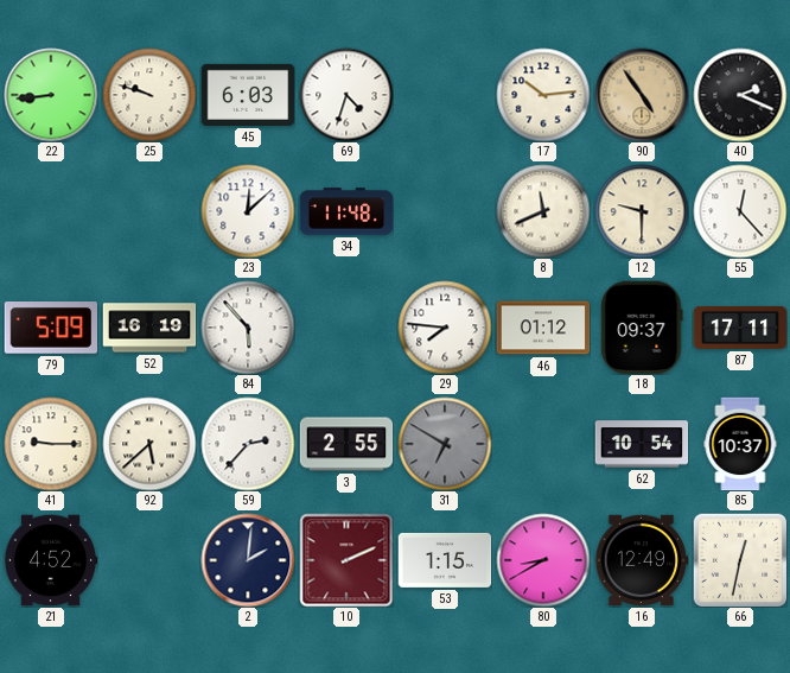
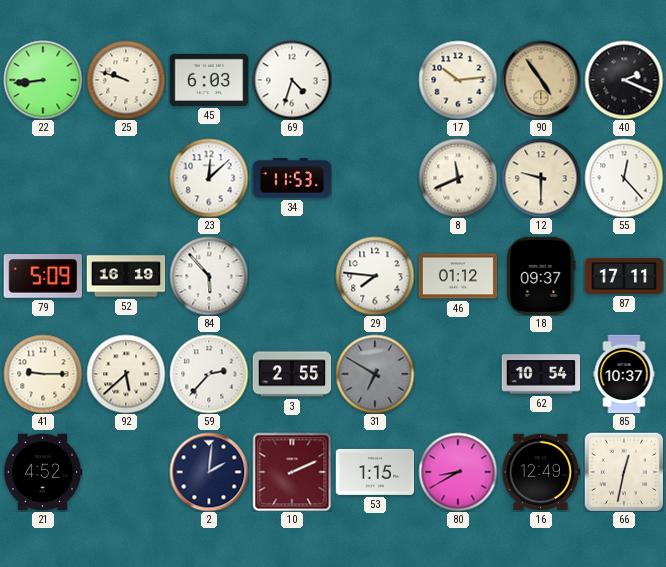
34: 11:48 -> 11:53
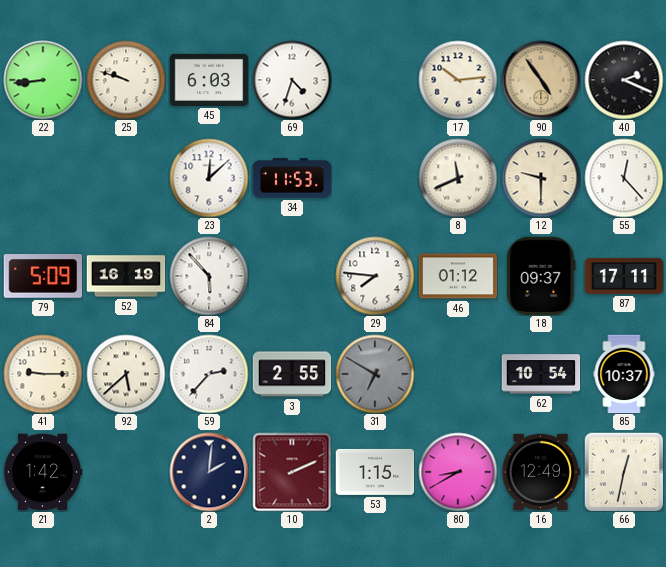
21: 4:52 -> 1:42
